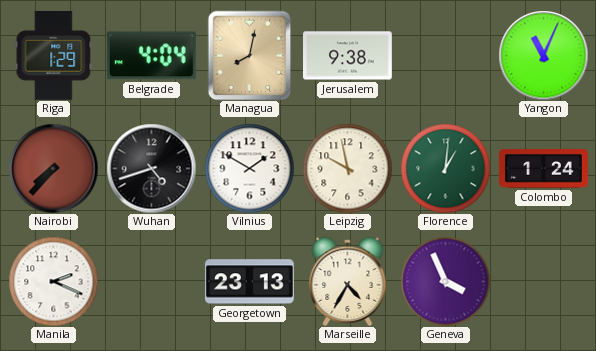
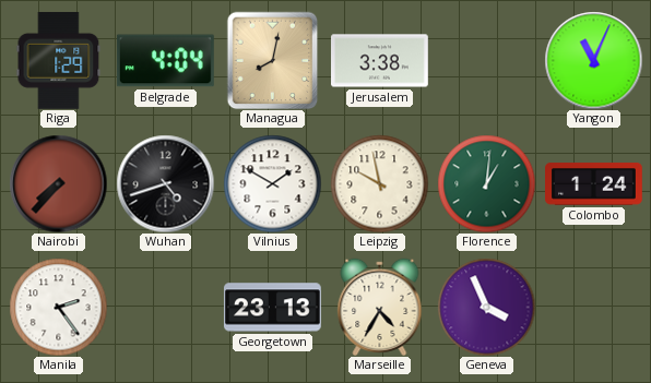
Jerusalem: 9:38 -> 3:38
Manila: 2:19 -> 2:24
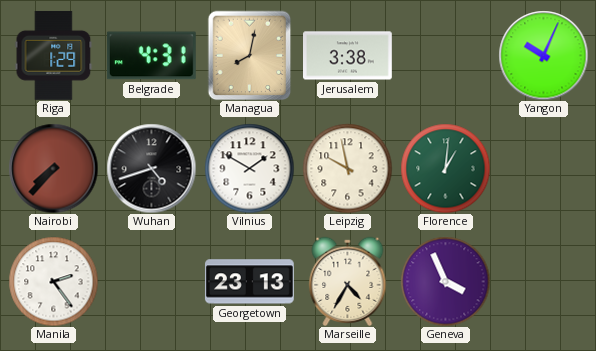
Belgrade: 4:04 -> 4:31
Yangon: 11:04 -> 10:04
Colombo: 1:24 -> none
